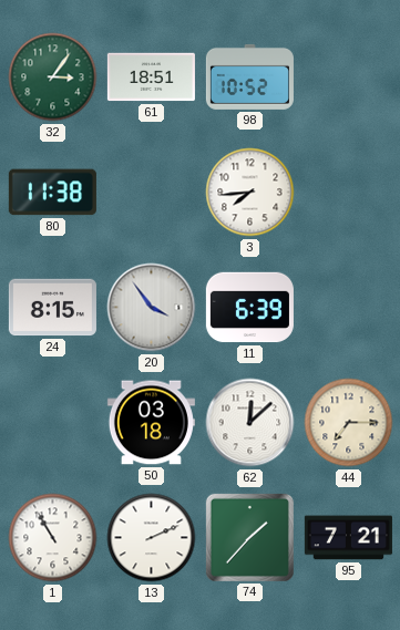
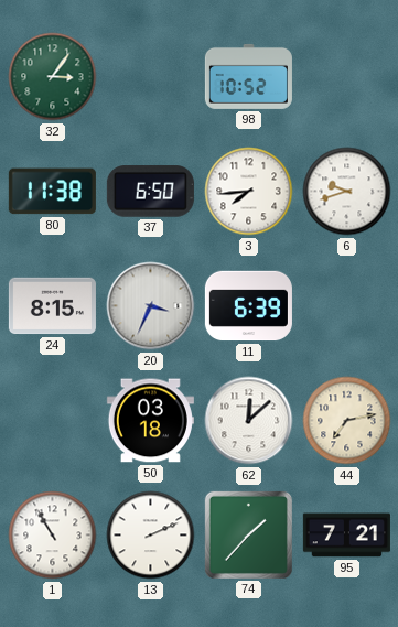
61: 18:51 -> none
37: none -> 6:50
6: none -> 9:42
20: 3:54 -> 3:34
44: 7:15 -> 7:13
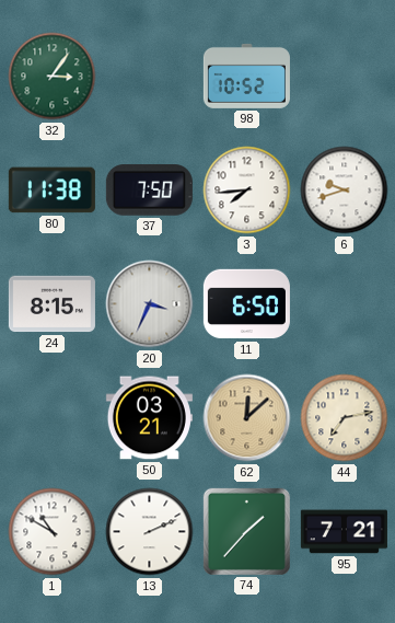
37: 6:50 -> 7:50
11: 6:39 -> 6:50
50: 03:18 -> 03:21
62 dial: white -> champagne
1: 10:55 -> 10:50
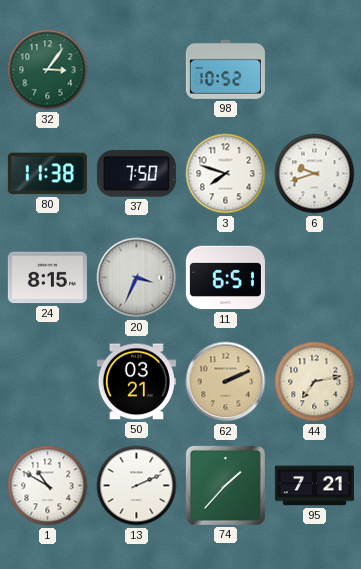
3: 7:44 -> 7:48
11: 6:50 -> 6:51
62: 12:08 -> 2:11
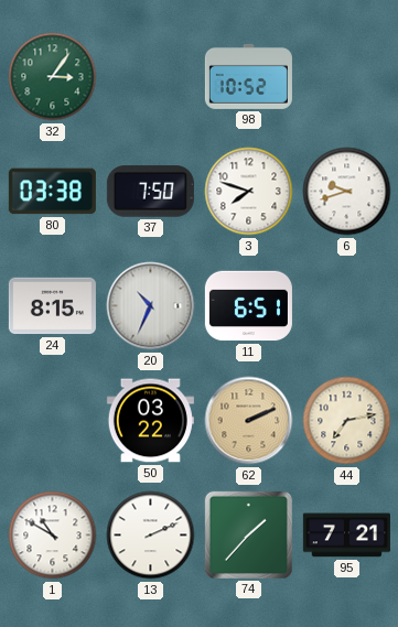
80: 11:38 -> 03:38
20: 3:34 -> 10:34
50: 03:21 -> 03:22
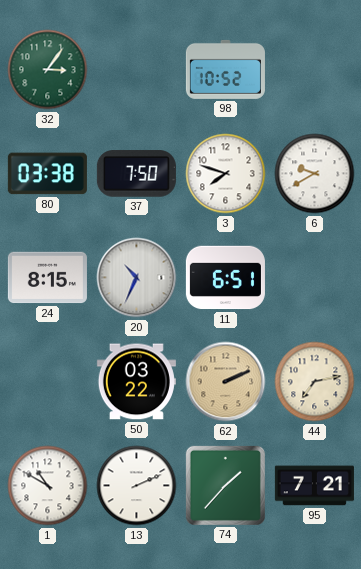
6: 9:42 -> 9:40
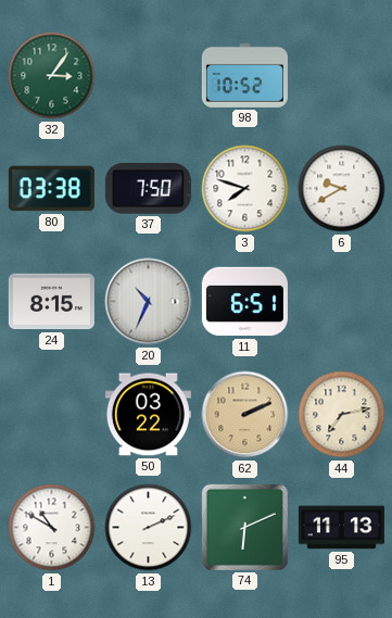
74: 1:37 -> 6:11
95: 7:21 -> 11:13
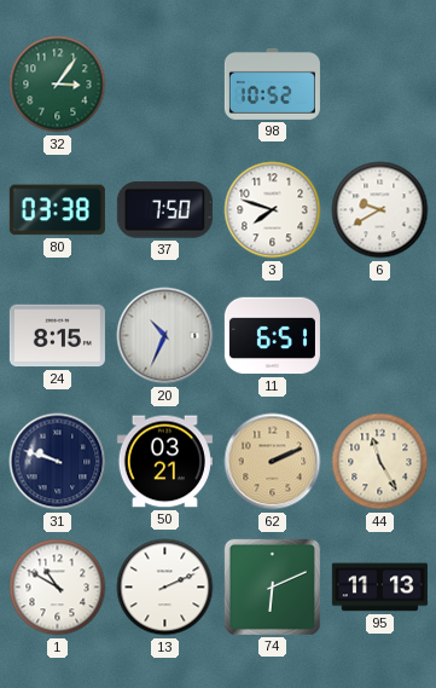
31: none -> 9:48
50: 03:22 -> 03:21
44: 7:13 -> 11:25
